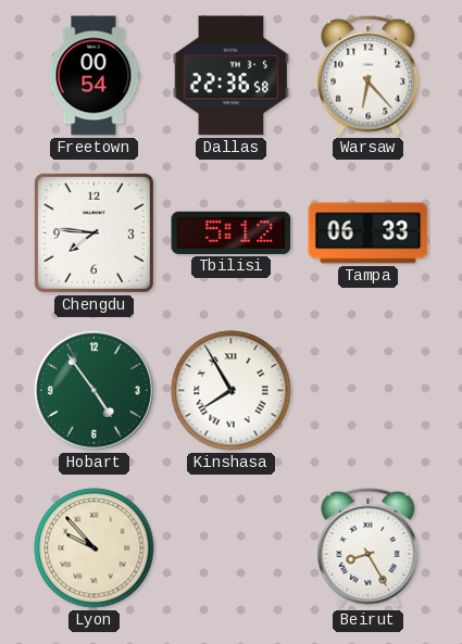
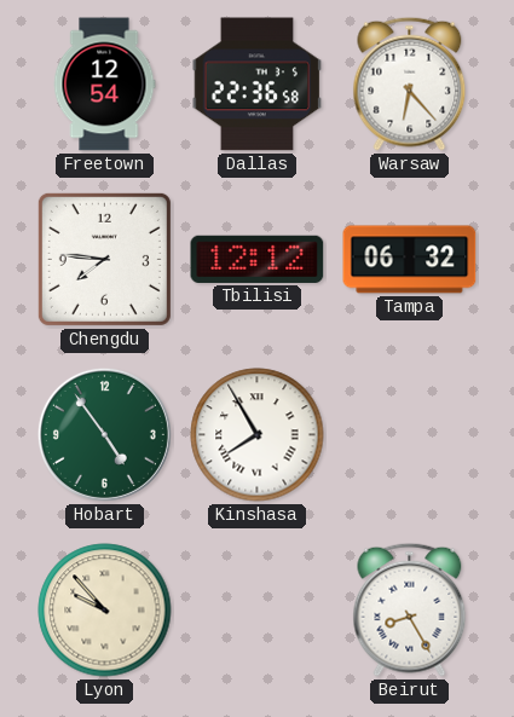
Freetown: 00:54 -> 12:54
Tbilisi: 5:12 -> 12:12
Tampa: 06:33 -> 06:32
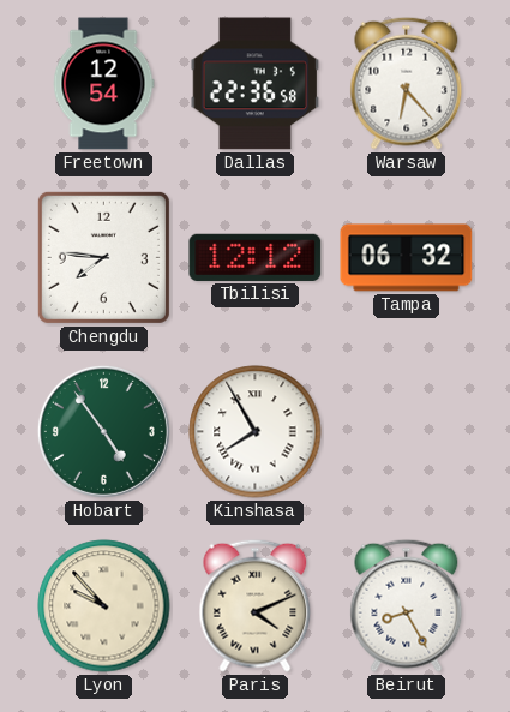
Paris: none -> 4:11
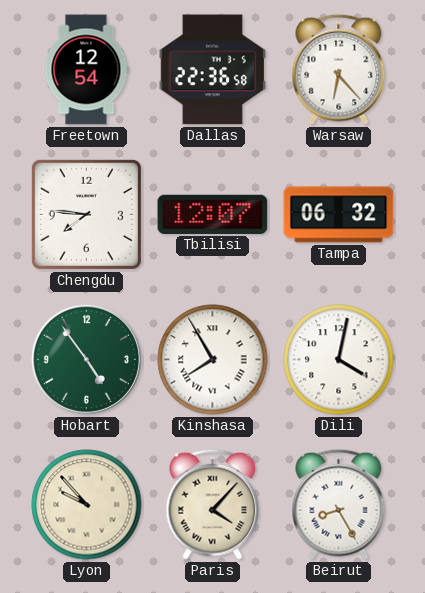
Tbilisi: 12:12 -> 12:07
Dili: none -> 4:02
Paris: 4:11 -> 4:07
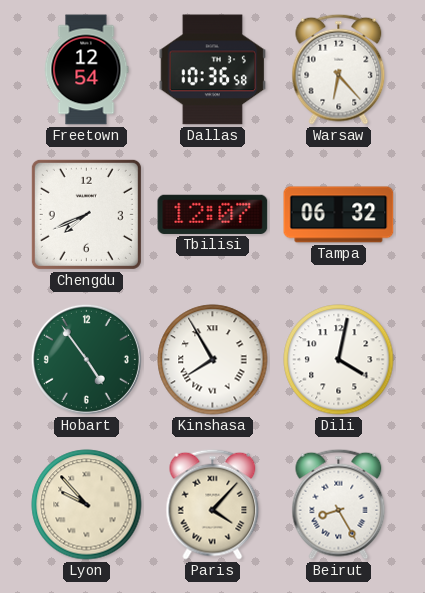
Dallas: 22:36 -> 10:36
Chengdu: 7:46 -> 7:41
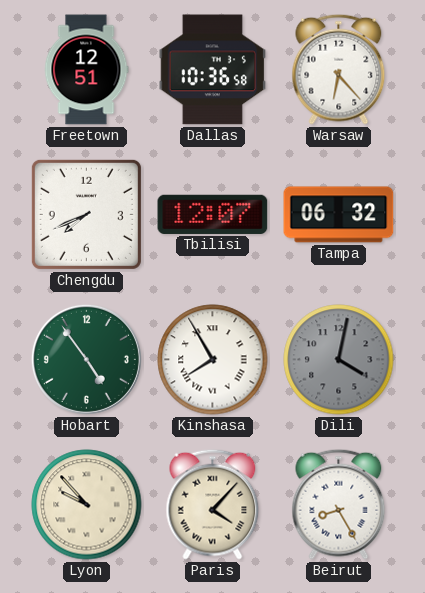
Freetown: 12:54 -> 12:51
Dili dial: white -> grey
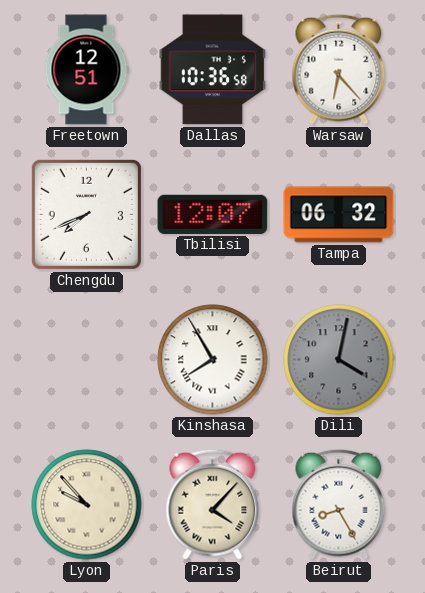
Hobart: 4:54 -> none
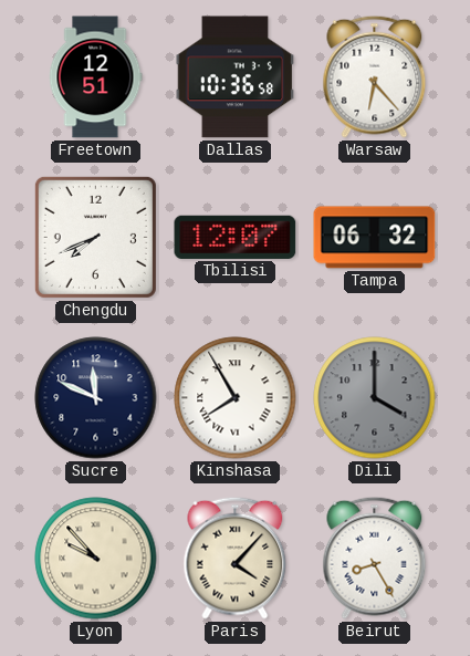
Sucre: none -> 11:49
Dili: 4:02 -> 4:00
